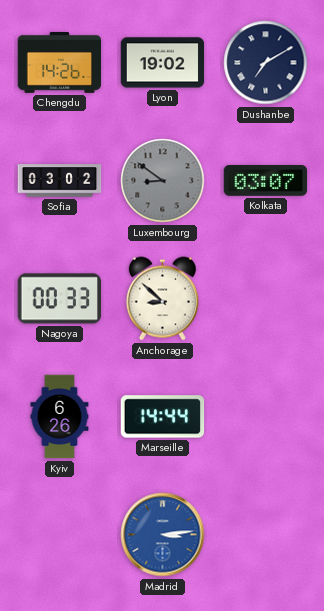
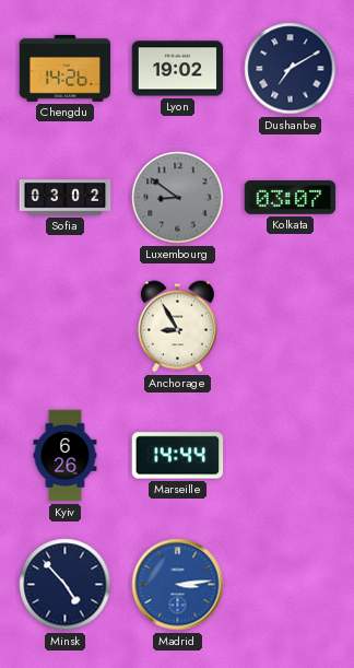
Nagoya: 00:33 -> none
Anchorage: 8:52 -> 8:55
Minsk: none -> 4:53
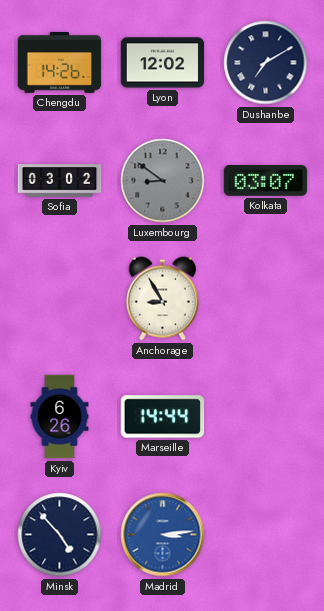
Lyon: 19:02 -> 12:02
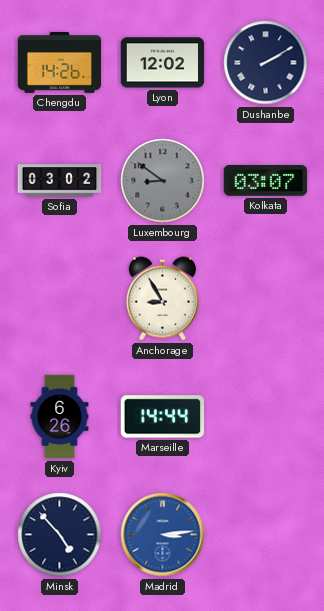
Dushanbe: 7:10 -> 2:10
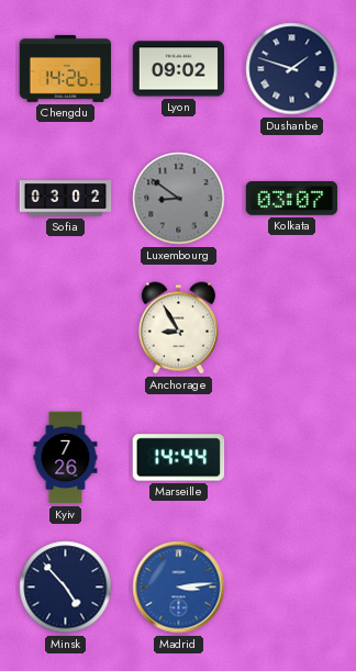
Lyon: 12:02 -> 09:02
Dushanbe: 2:10 -> 1:48
Kyiv: 6:26 -> 7:26
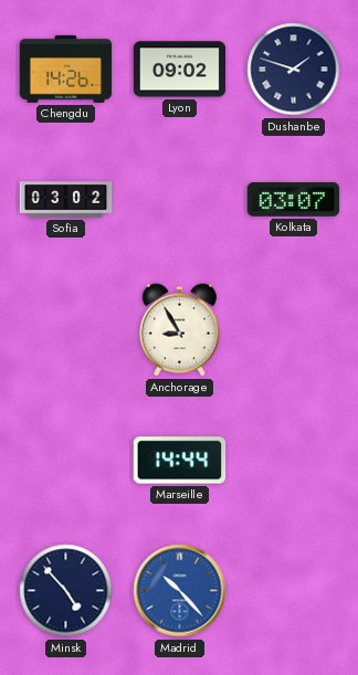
Luxembourg: 8:51 -> none
Kyiv: 7:26 -> none
Madrid: 3:14 -> 10:23
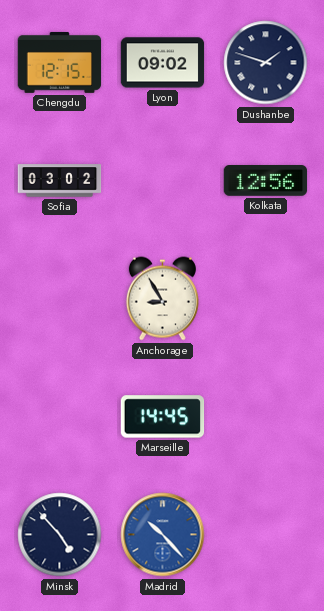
Chengdu: 14:26 -> 12:15
Kolkata: 03:07 -> 12:56
Marseille: 14:44 -> 14:45
